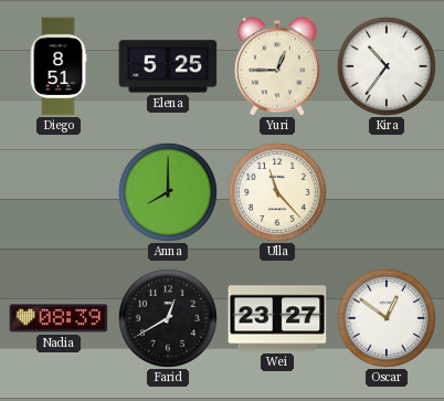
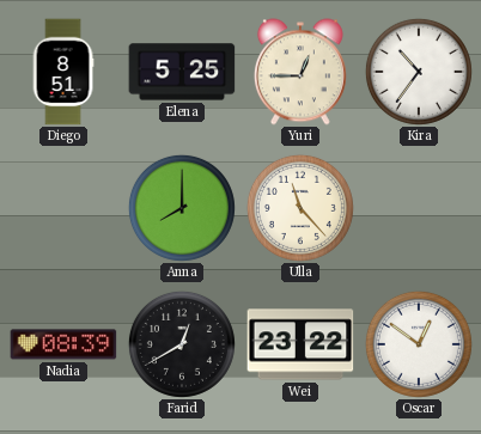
Wei: 23:27 -> 23:22
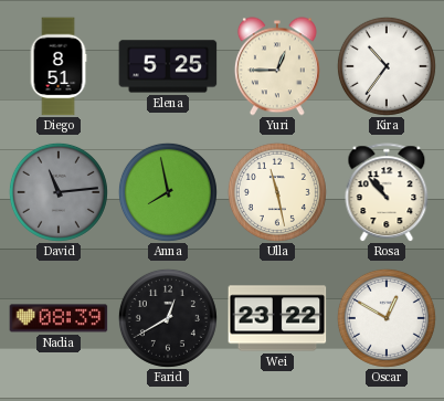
David: none -> 11:14
Anna: 8:00 -> 7:58
Ulla: 11:23 -> 11:28
Rosa: none -> 10:53
Oscar: 12:51 -> 12:50
